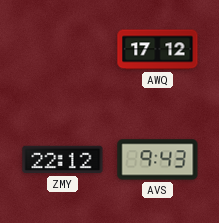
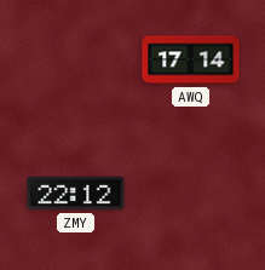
AWQ: 17:12 -> 17:14
AVS: 9:43 -> none
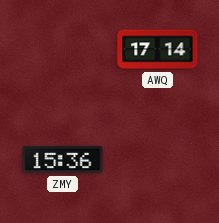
ZMY: 22:12 -> 15:36
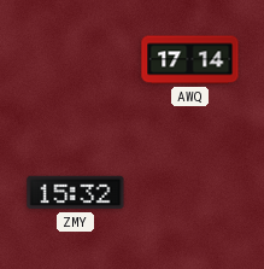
ZMY: 15:36 -> 15:32
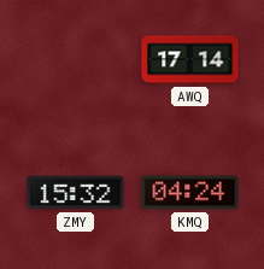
KMQ: none -> 04:24
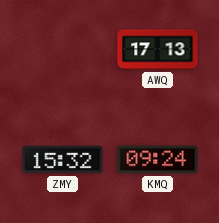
AWQ: 17:14 -> 17:13
KMQ: 04:24 -> 09:24
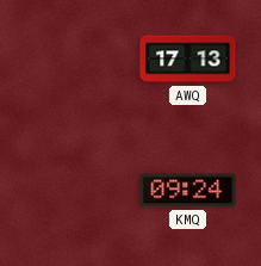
ZMY: 15:32 -> none
